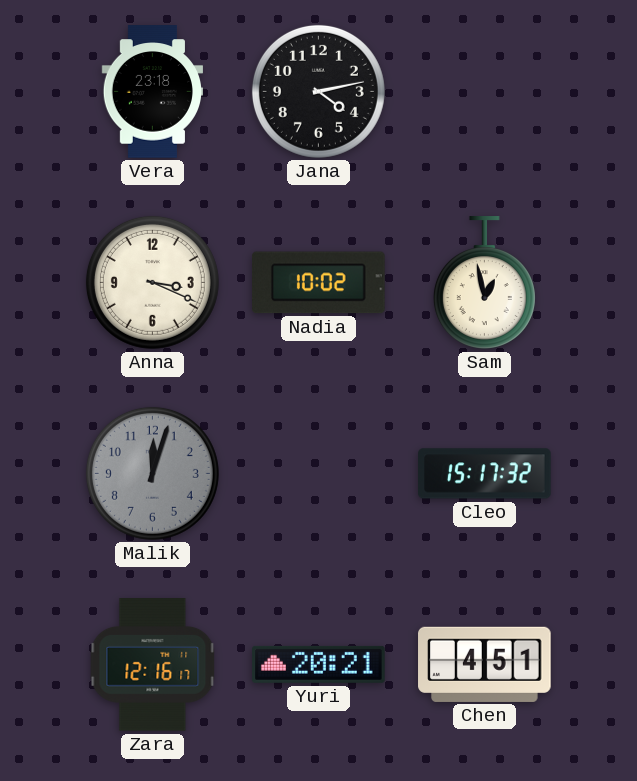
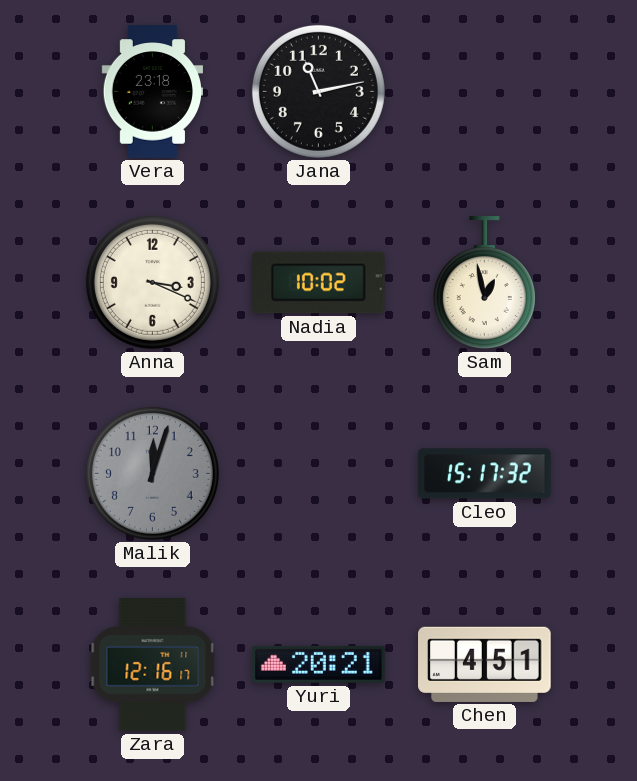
Jana: 4:13 -> 11:13
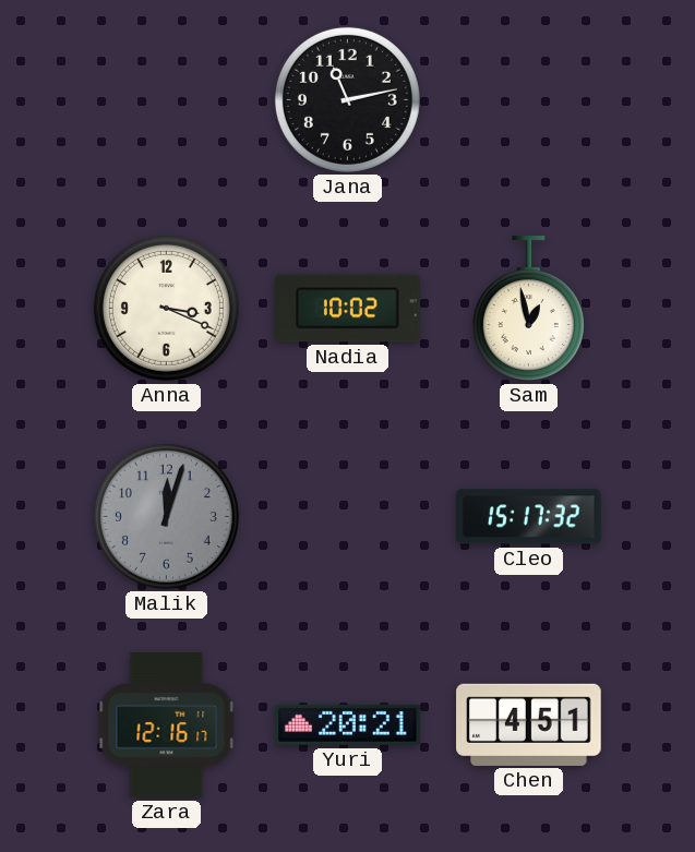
Vera: 23:18 -> none
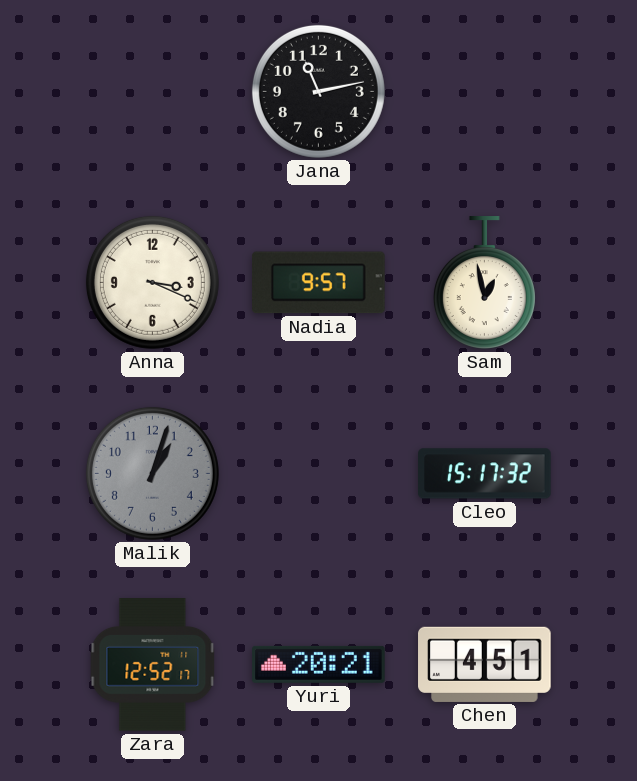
Nadia: 10:02 -> 9:57
Malik: 12:03 -> 1:03
Zara: 12:16 -> 12:52
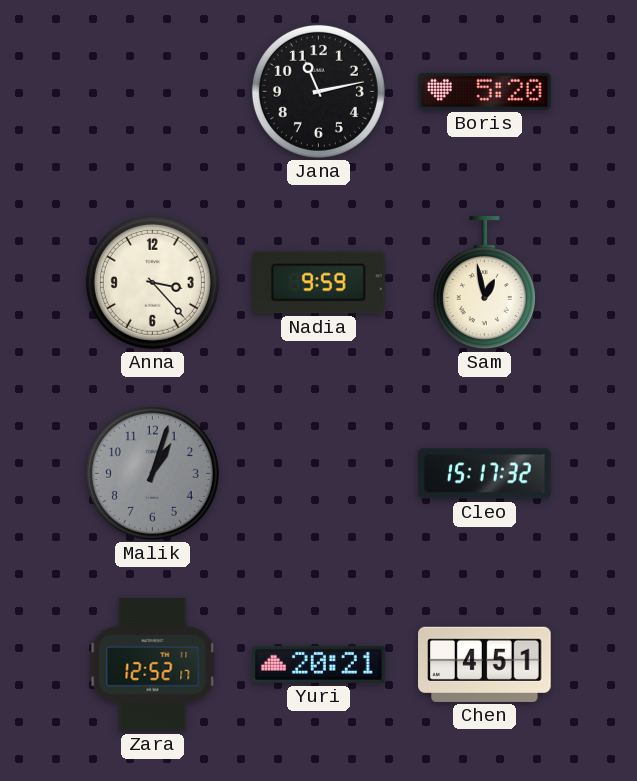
Boris: none -> 5:20
Anna: 3:19 -> 3:23
Nadia: 9:57 -> 9:59
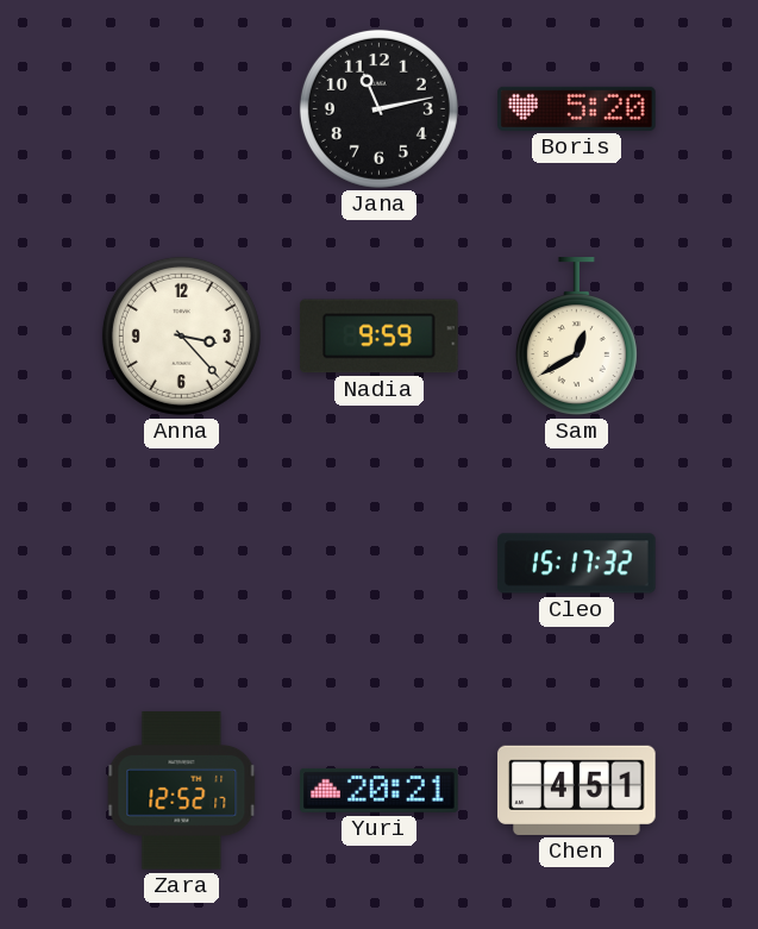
Sam: 12:58 -> 12:40
Malik: 1:03 -> none
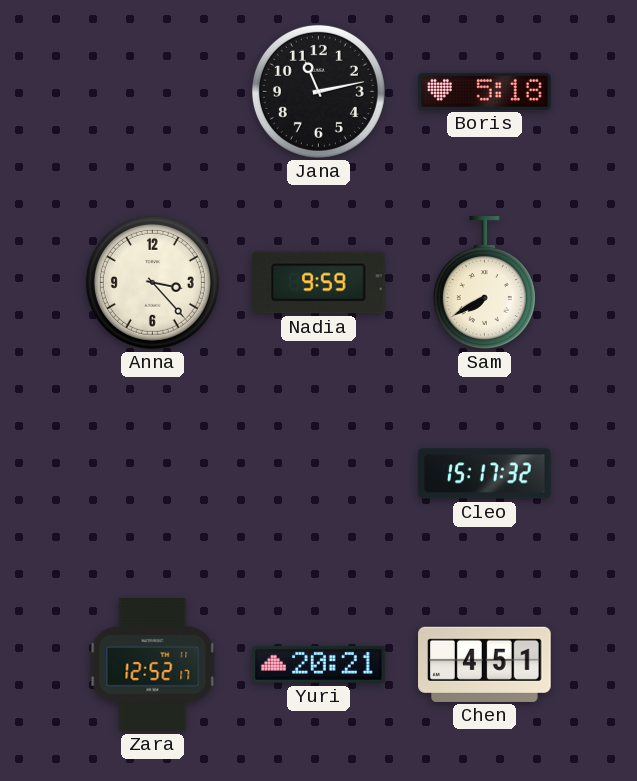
Boris: 5:20 -> 5:18
Sam: 12:40 -> 7:40
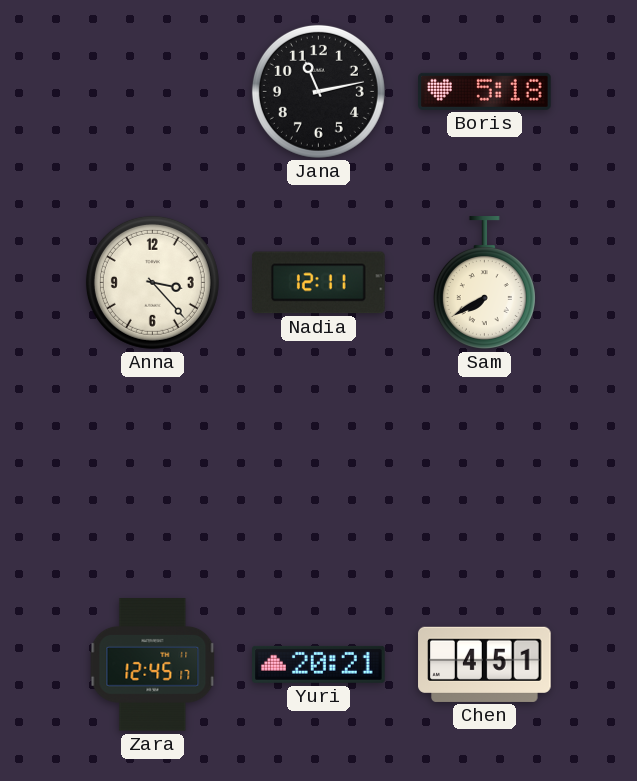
Nadia: 9:59 -> 12:11
Cleo: 15:17 -> none
Zara: 12:52 -> 12:45
